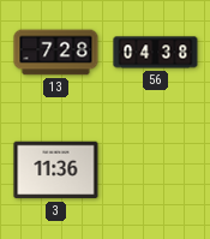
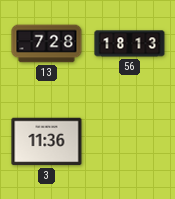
56: 04:38 -> 18:13
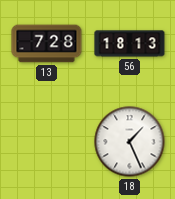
3: 11:36 -> none
18: none -> 1:26
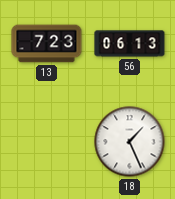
13: 7:28 -> 7:23
56: 18:13 -> 06:13
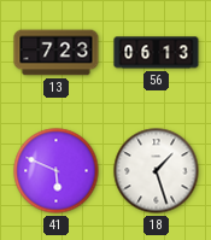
41: none -> 5:49
18: 1:26 -> 1:27
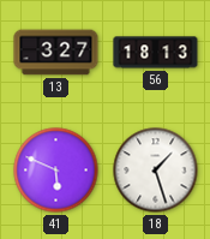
13: 7:23 -> 3:27
56: 06:13 -> 18:13
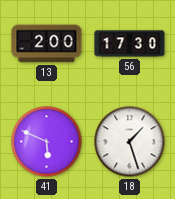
13: 3:27 -> 2:00
56: 18:13 -> 17:30
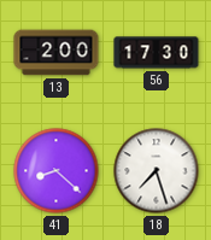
41: 5:49 -> 8:22
18: 1:27 -> 7:27
